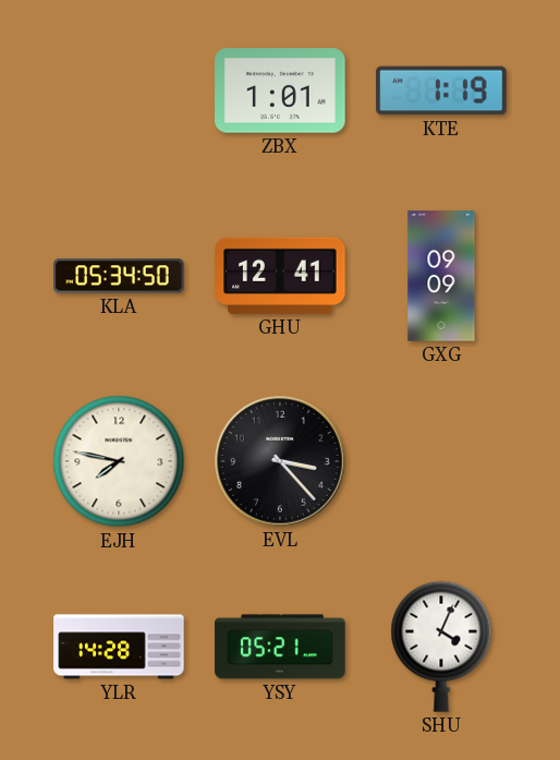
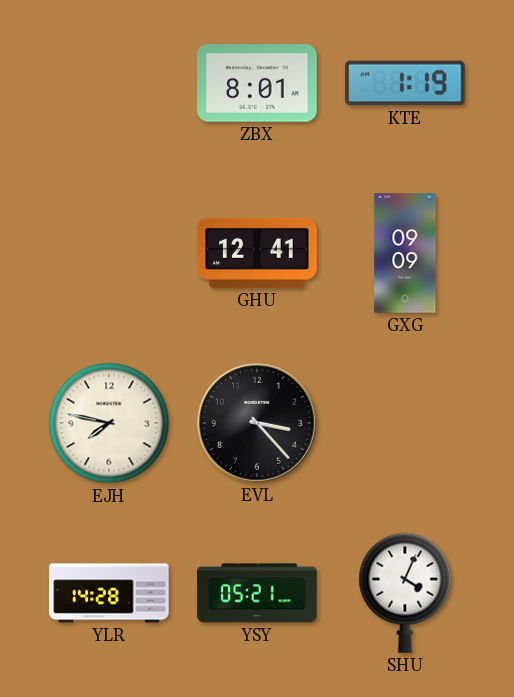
ZBX: 1:01 -> 8:01
KLA: 05:34 -> none
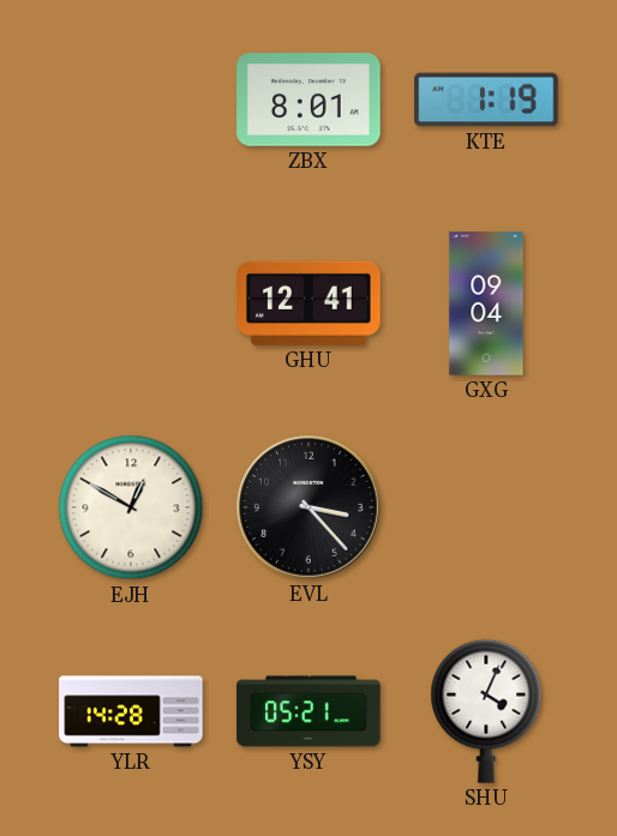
GXG: 09:09 -> 09:04
EJH: 7:47 -> 12:50
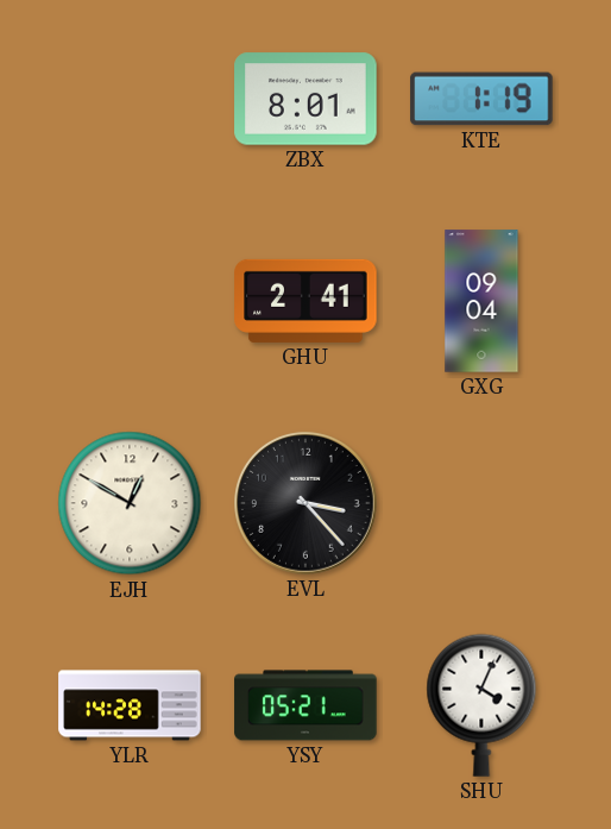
GHU: 12:41 -> 2:41
